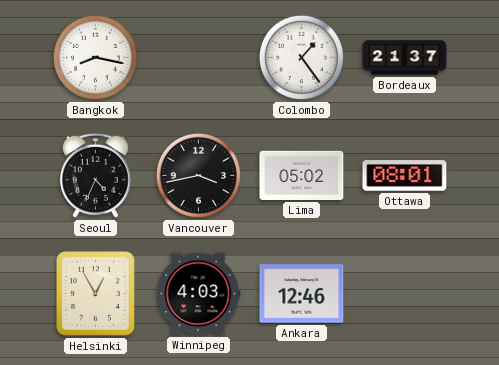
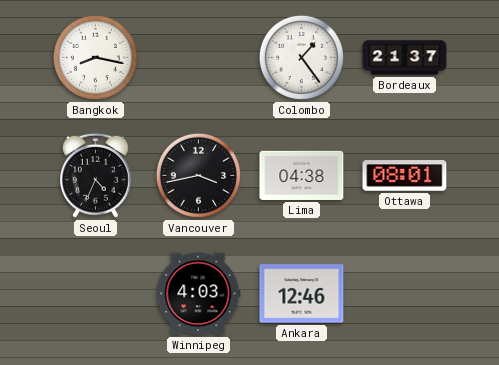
Lima: 05:02 -> 04:38
Helsinki: 12:55 -> none
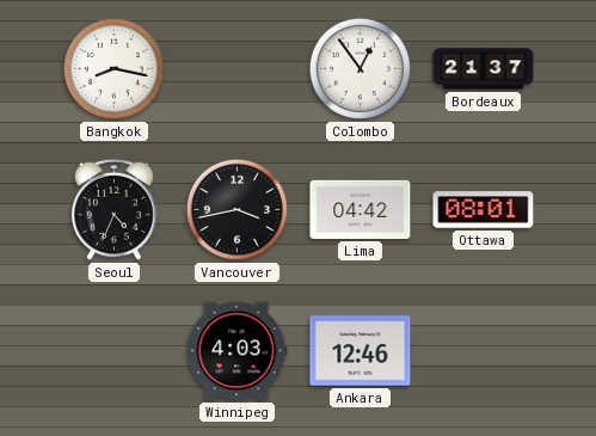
Colombo: 1:24 -> 12:54
Lima: 04:38 -> 04:42
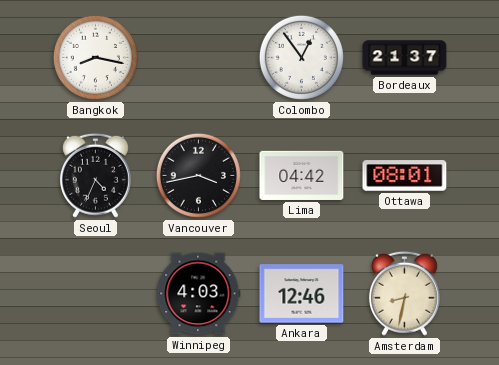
Amsterdam: none -> 8:32
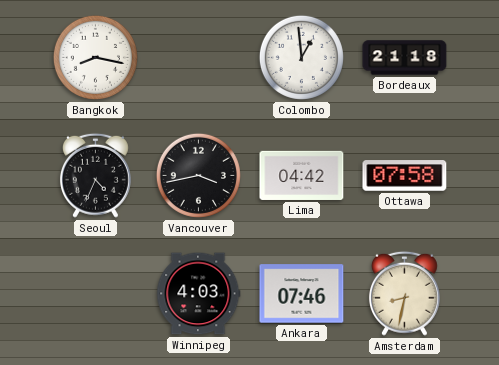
Colombo: 12:54 -> 12:59
Bordeaux: 21:37 -> 21:18
Ottawa: 08:01 -> 07:58
Ankara: 12:46 -> 07:46
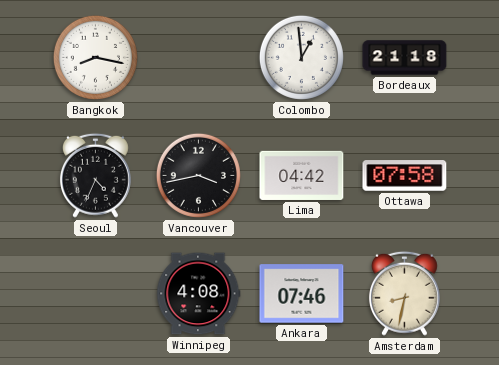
Winnipeg: 4:03 -> 4:08
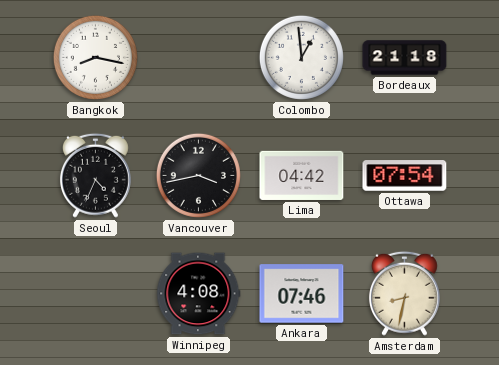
Ottawa: 07:58 -> 07:54
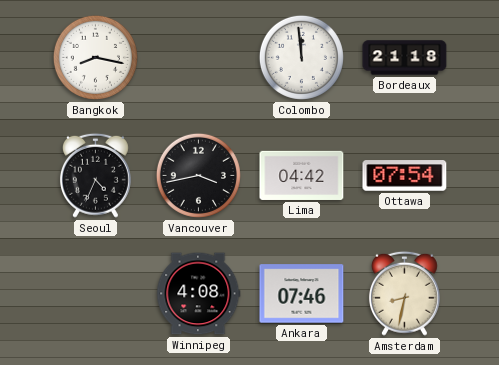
Colombo: 12:59 -> 11:59
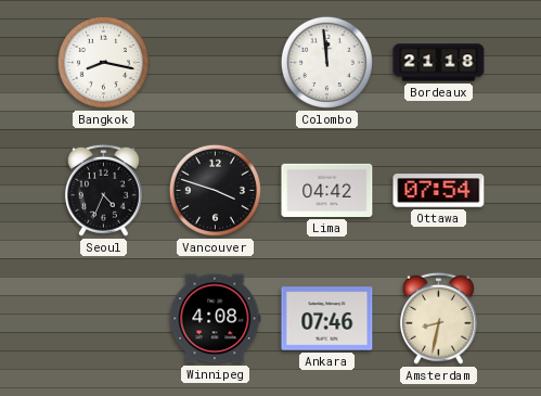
Vancouver: 3:43 -> 3:48
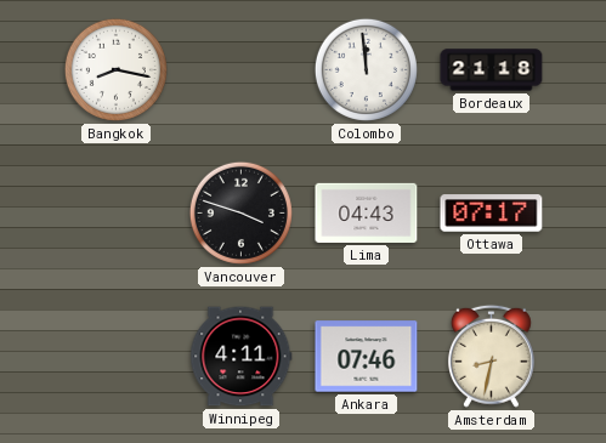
Seoul: 4:34 -> none
Lima: 04:42 -> 04:43
Ottawa: 07:54 -> 07:17
Winnipeg: 4:08 -> 4:11
